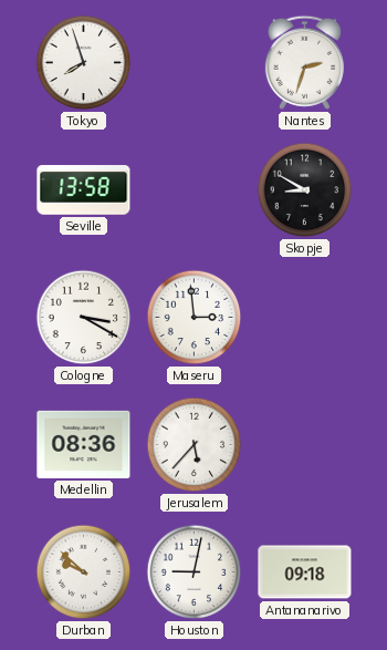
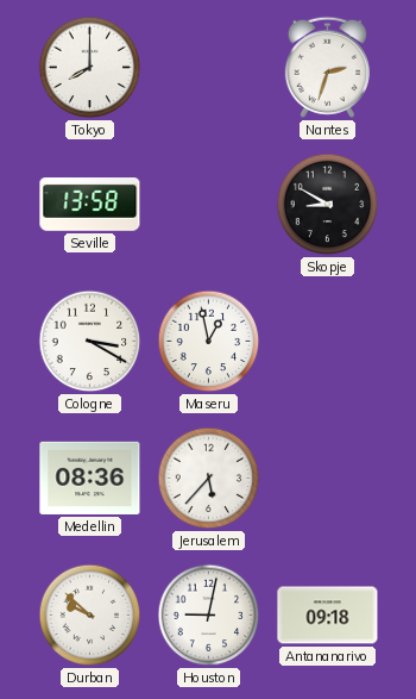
Tokyo: 7:57 -> 8:00
Maseru: 2:59 -> 12:58
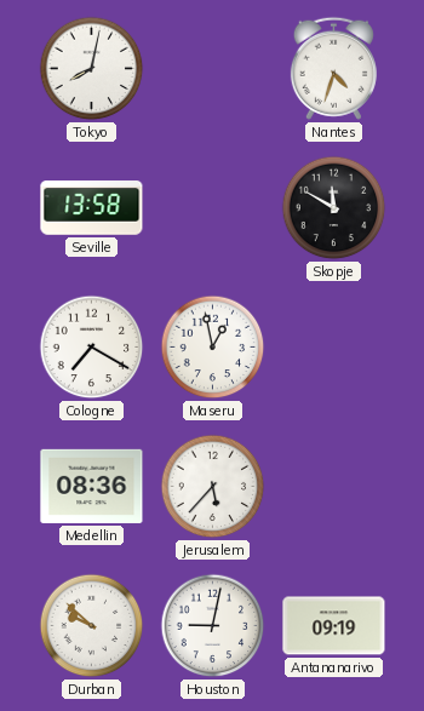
Tokyo: 8:00 -> 8:02
Nantes: 2:33 -> 4:33
Skopje: 8:50 -> 11:50
Cologne: 3:20 -> 7:20
Antananarivo: 09:18 -> 09:19
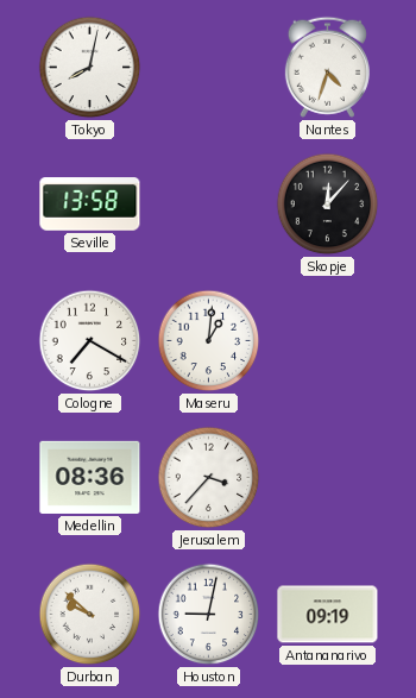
Skopje: 11:50 -> 12:07
Maseru: 12:58 -> 1:01
Jerusalem: 5:37 -> 3:37
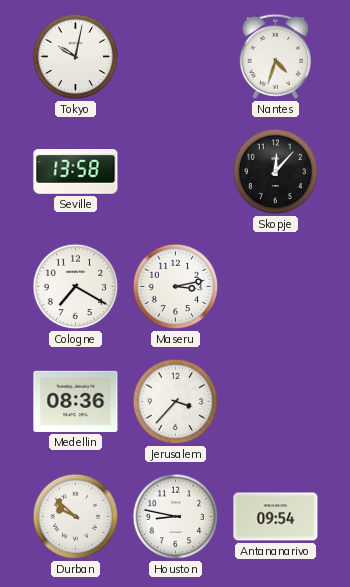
Tokyo: 8:02 -> 10:02
Maseru: 1:01 -> 3:13
Houston: 9:02 -> 8:47
Antananarivo: 09:19 -> 09:54
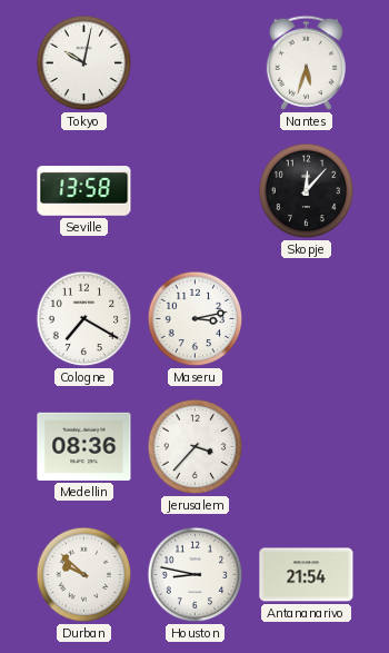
Nantes: 4:33 -> 5:33
Antananarivo: 09:54 -> 21:54
